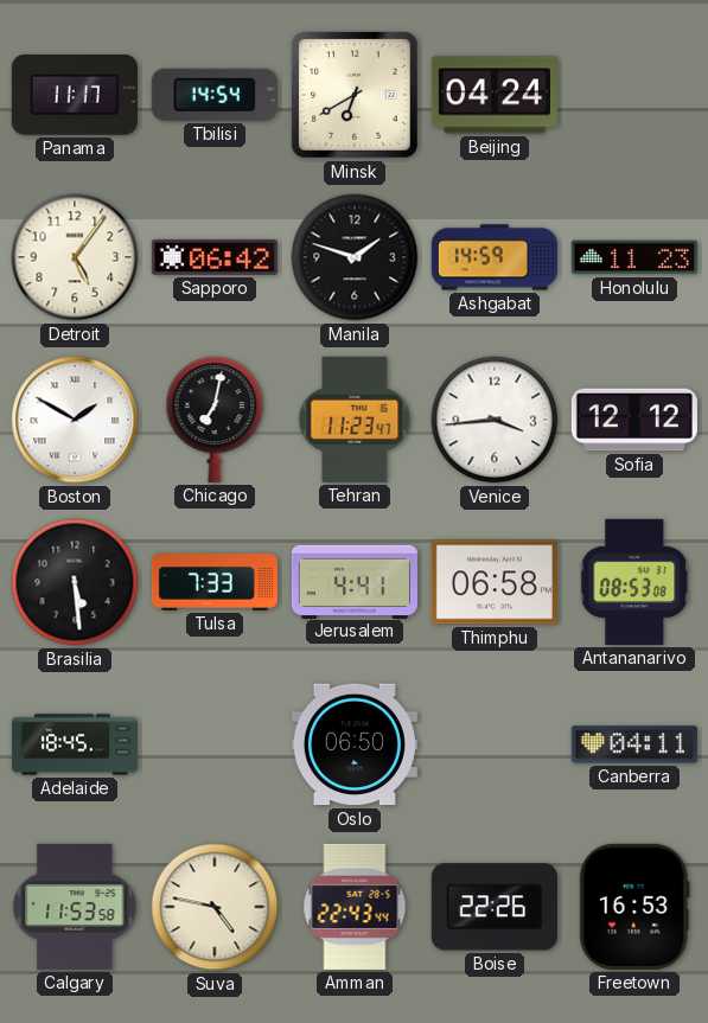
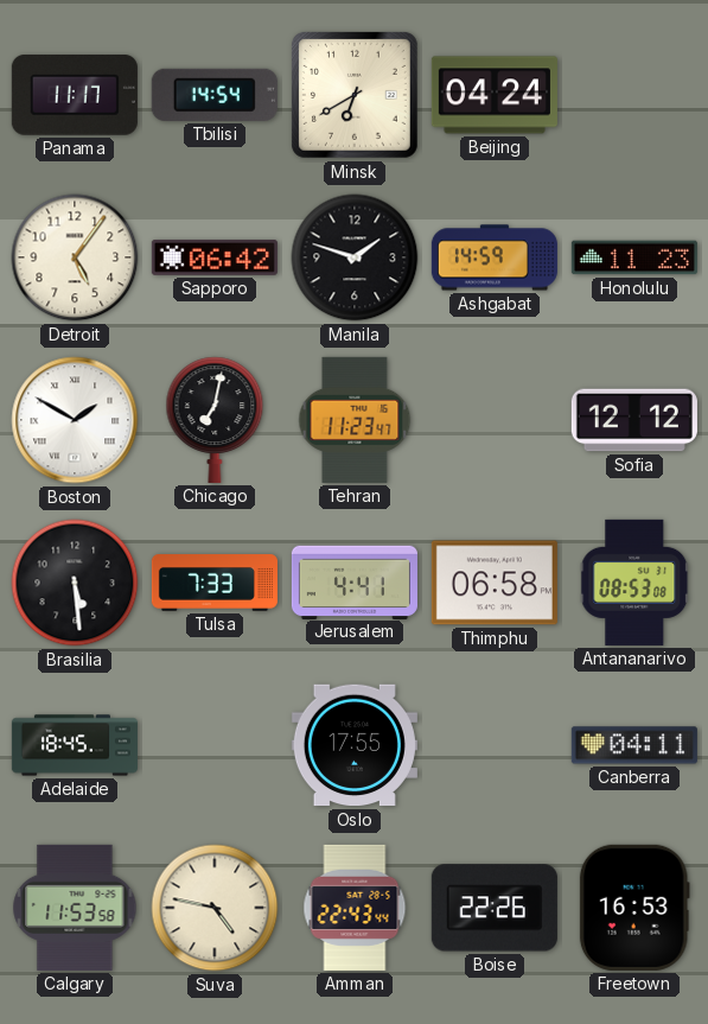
Venice: 3:44 -> none
Oslo: 06:50 -> 17:55
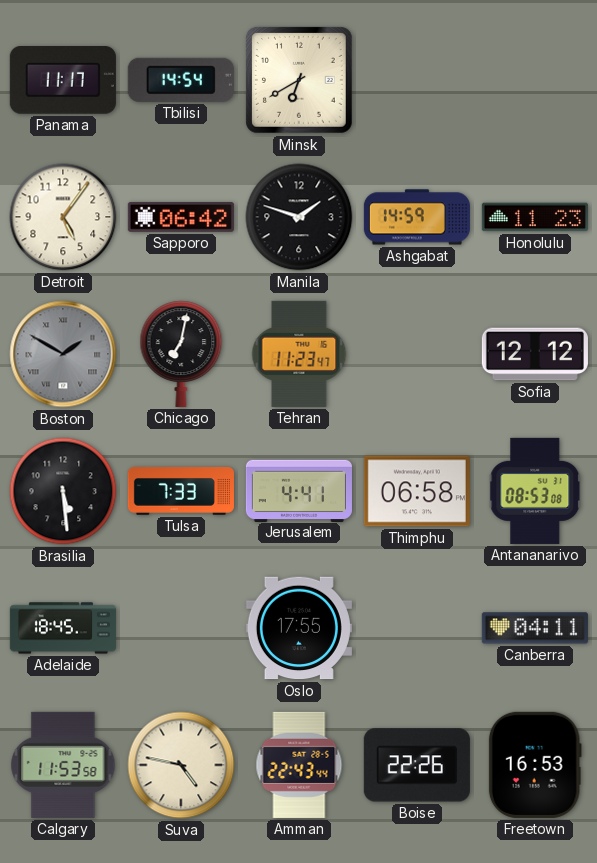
Beijing: 04:24 -> none
Boston dial: white -> grey
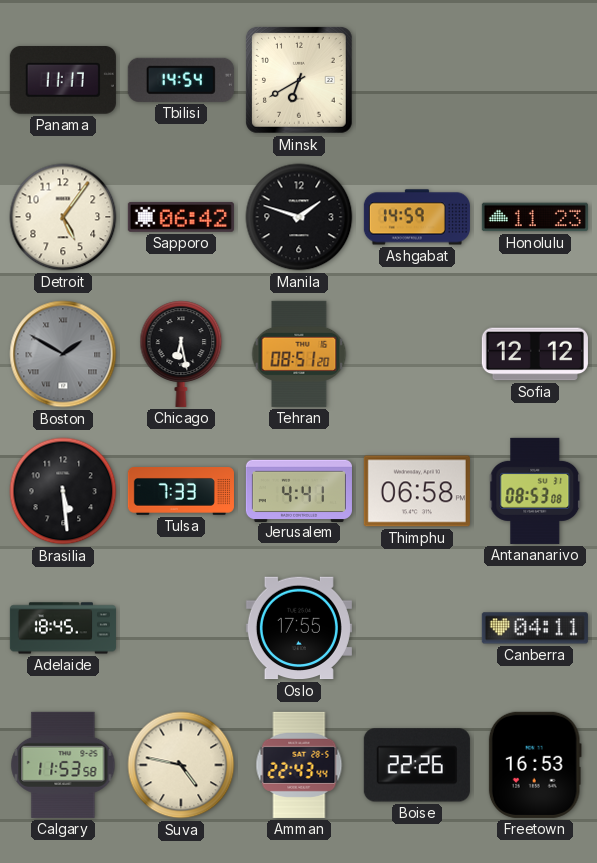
Chicago: 7:02 -> 6:28
Tehran: 11:23 -> 08:51
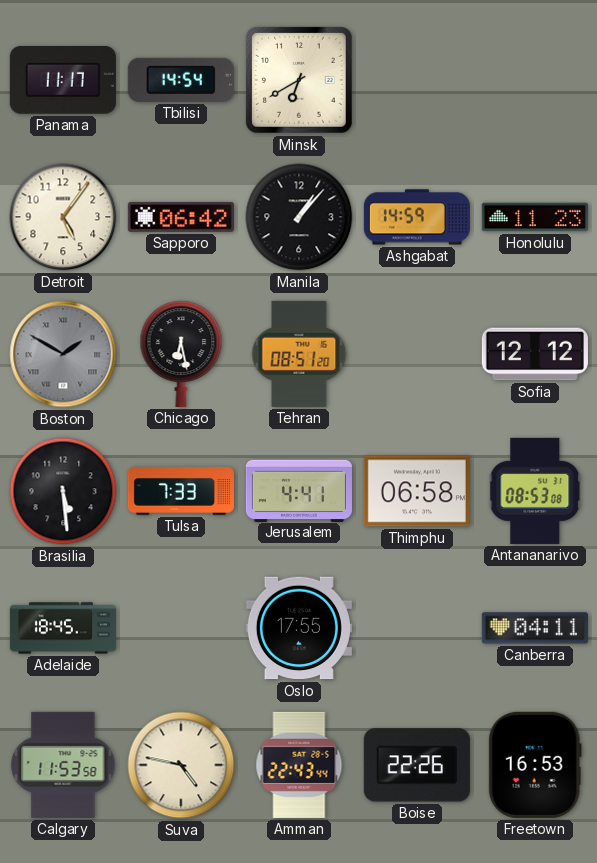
Manila: 1:48 -> 1:07
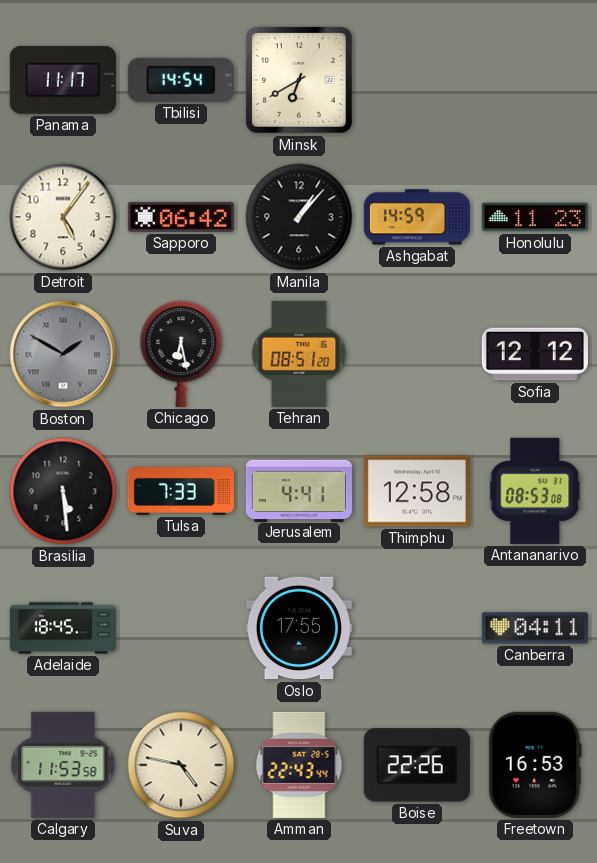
Thimphu: 06:58 -> 12:58
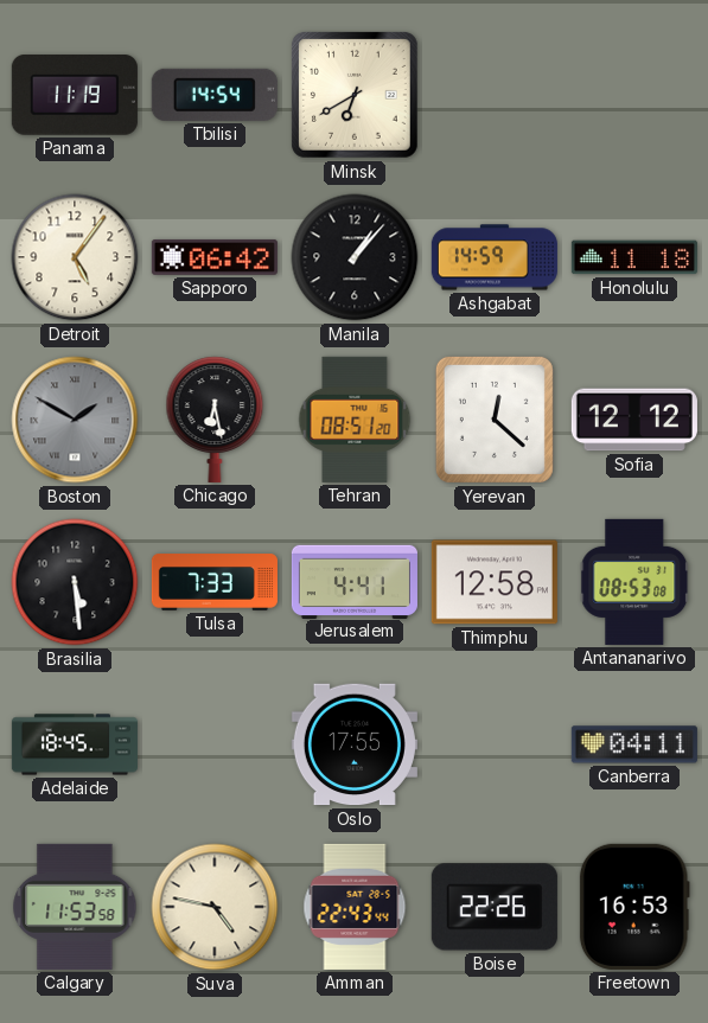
Panama: 11:17 -> 11:19
Honolulu: 11:23 -> 11:18
Yerevan: none -> 12:22
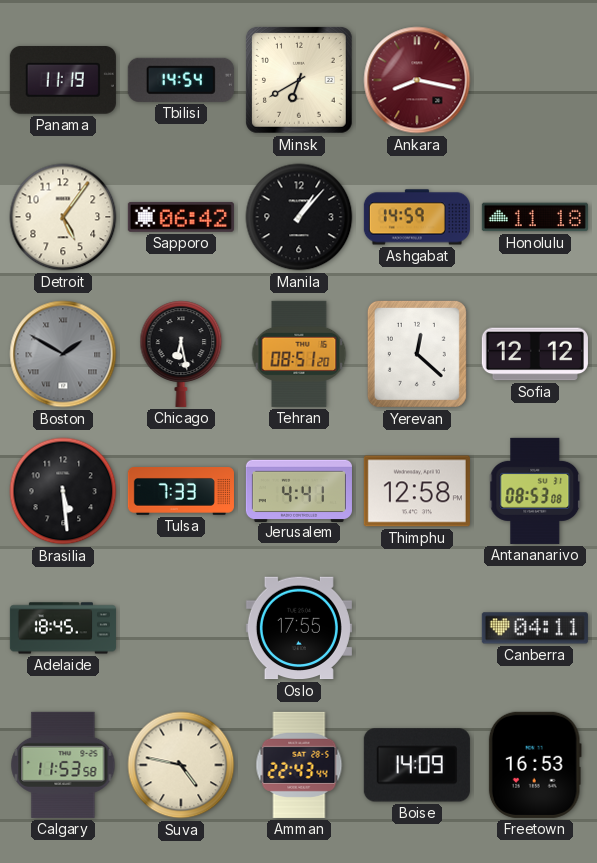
Ankara: none -> 8:17
Boise: 22:26 -> 14:09
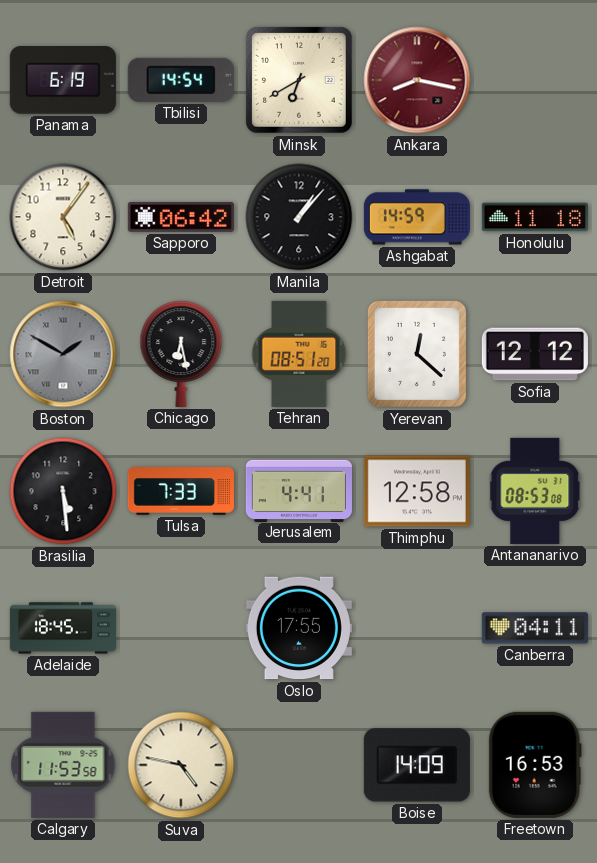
Panama: 11:19 -> 6:19
Amman: 22:43 -> none
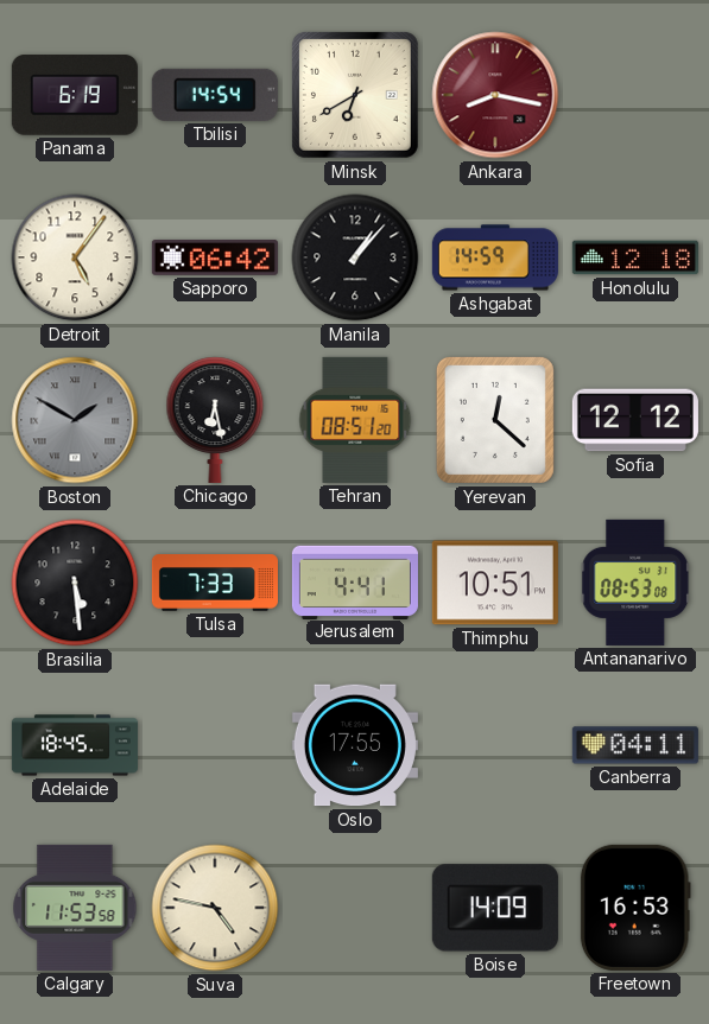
Honolulu: 11:18 -> 12:18
Thimphu: 12:58 -> 10:51
